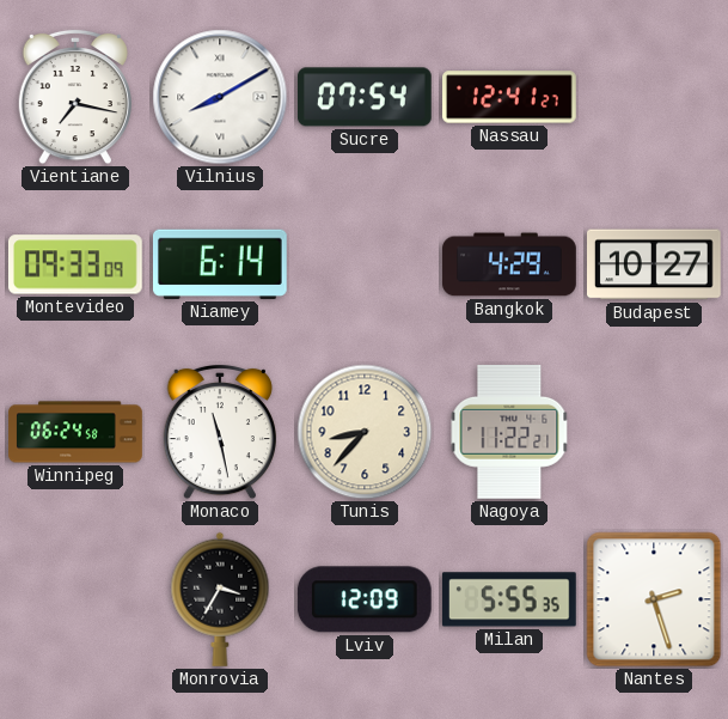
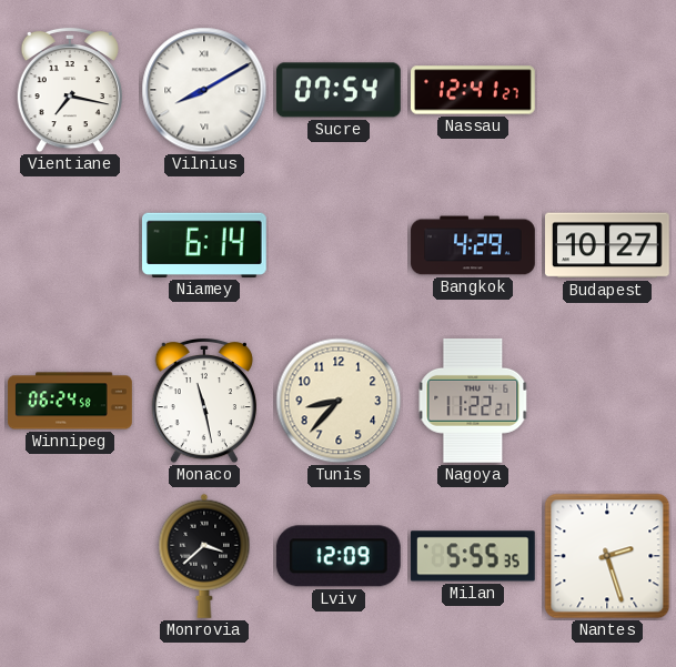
Montevideo: 09:33 -> none
Monrovia: 3:35 -> 3:38
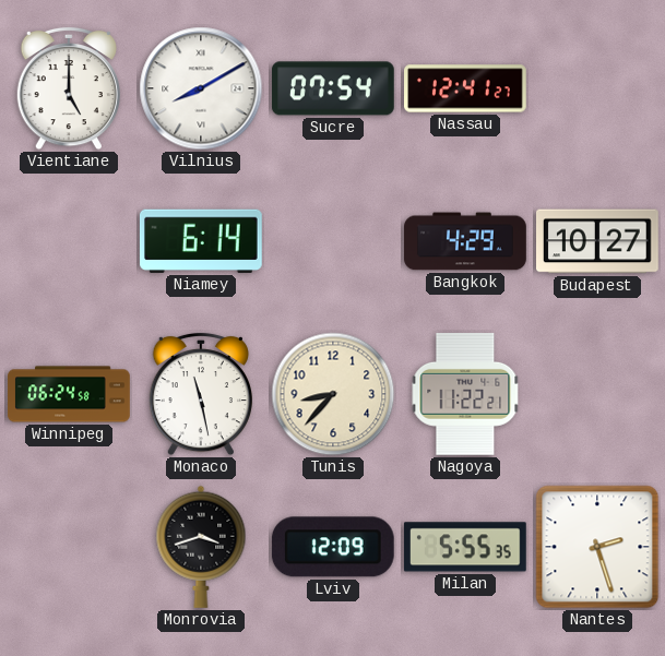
Vientiane: 7:17 -> 5:00
Monrovia: 3:38 -> 3:42
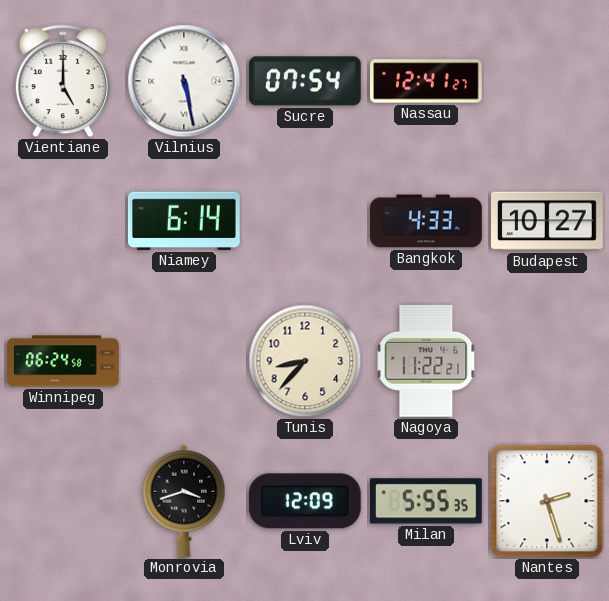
Vilnius: 8:10 -> 5:28
Bangkok: 4:29 -> 4:33
Monaco: 11:28 -> none
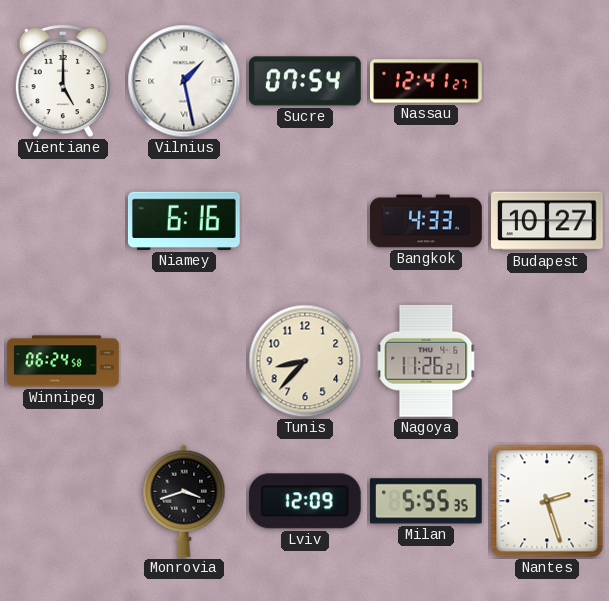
Vilnius: 5:28 -> 1:28
Niamey: 6:14 -> 6:16
Nagoya: 11:22 -> 11:26
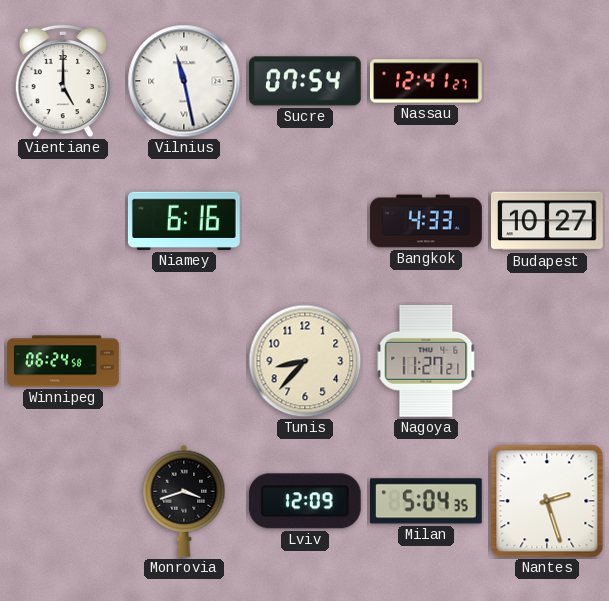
Vilnius: 1:28 -> 11:28
Nagoya: 11:26 -> 11:27
Milan: 5:55 -> 5:04
